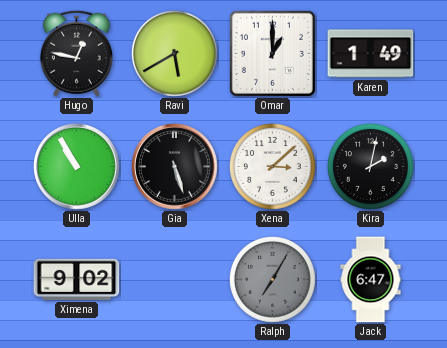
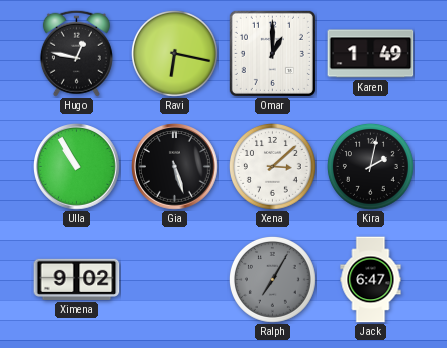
Ravi: 5:40 -> 6:17
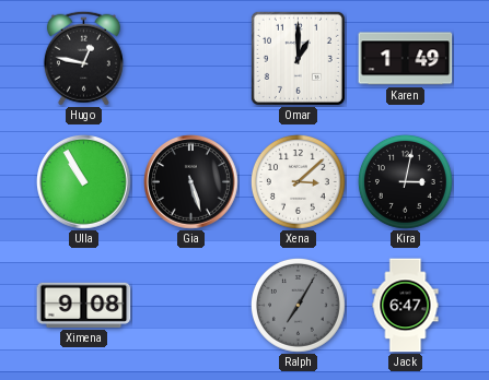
Ravi: 6:17 -> none
Kira: 2:02 -> 3:02
Ximena: 9:02 -> 9:08
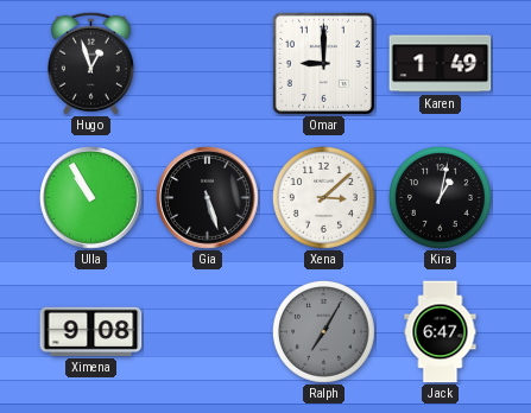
Hugo: 12:47 -> 12:57
Omar: 1:00 -> 9:00
Kira: 3:02 -> 1:02
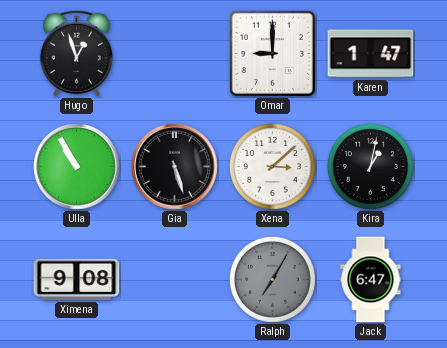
Karen: 1:49 -> 1:47
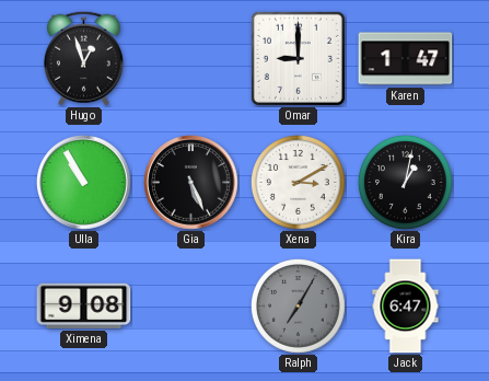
Gia: 5:27 -> 5:26
Xena: 3:08 -> 3:10
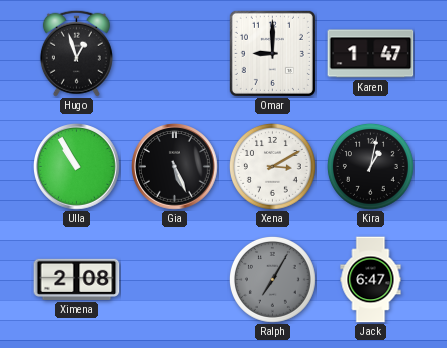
Ximena: 9:08 -> 2:08
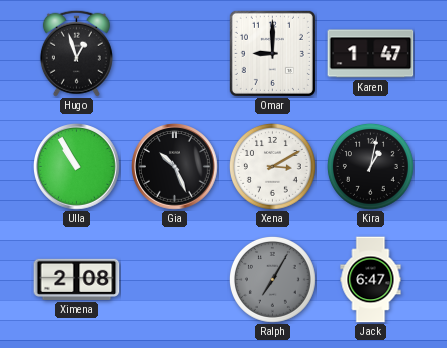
Gia: 5:26 -> 10:26
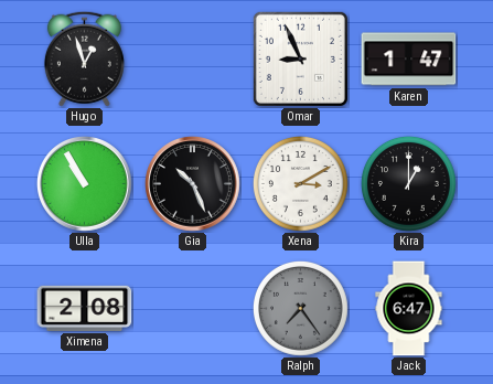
Omar: 9:00 -> 8:56
Kira: 1:02 -> 1:00
Ralph: 7:05 -> 7:24
